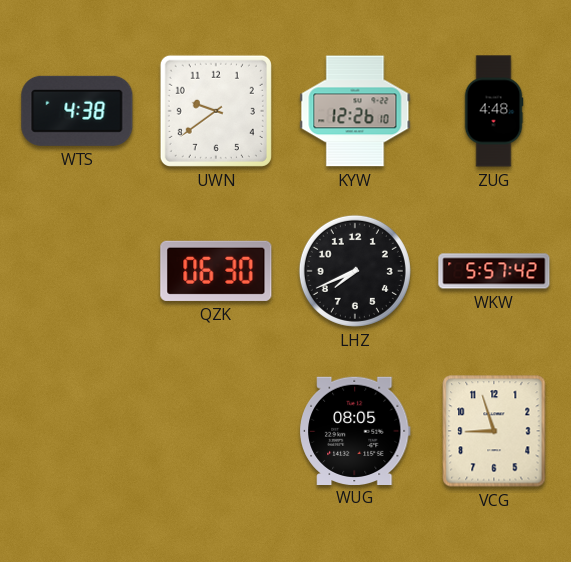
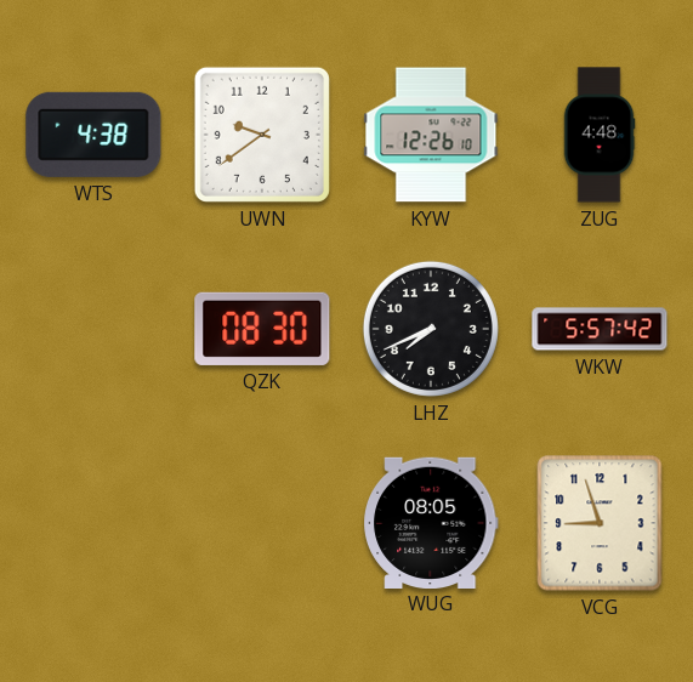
QZK: 06:30 -> 08:30
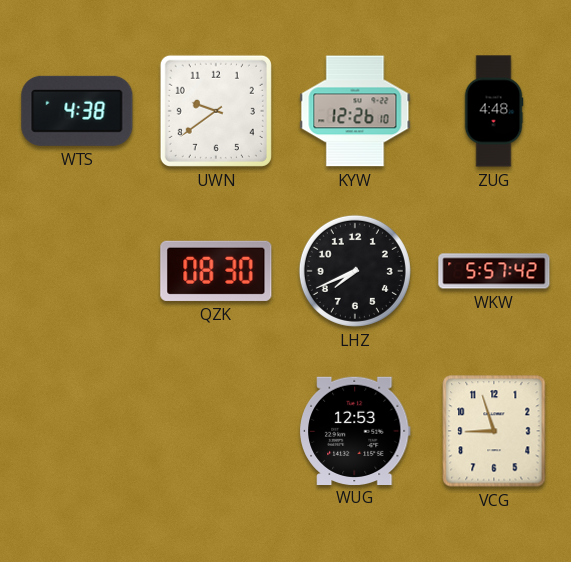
WUG: 08:05 -> 12:53
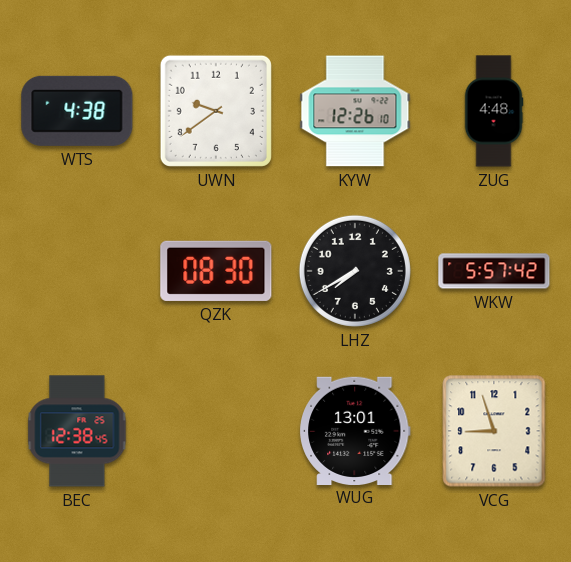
LHZ: 7:41 -> 7:40
BEC: none -> 12:38
WUG: 12:53 -> 13:01
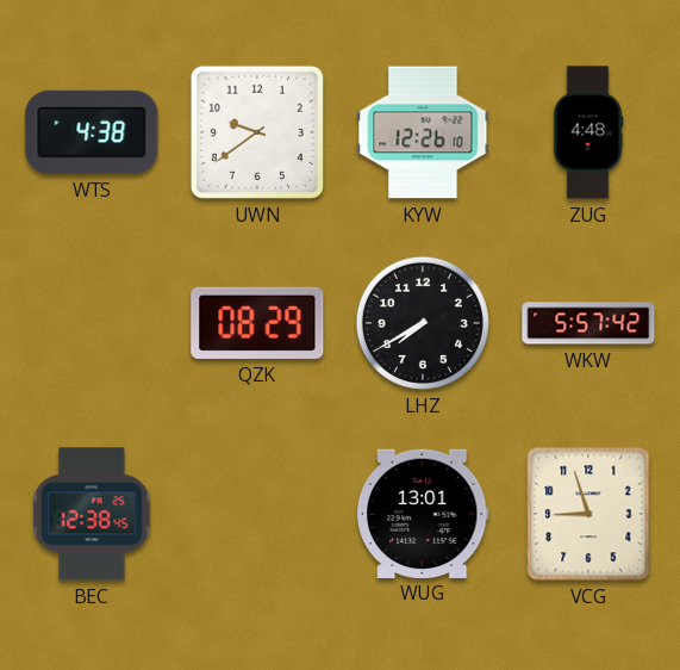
QZK: 08:30 -> 08:29
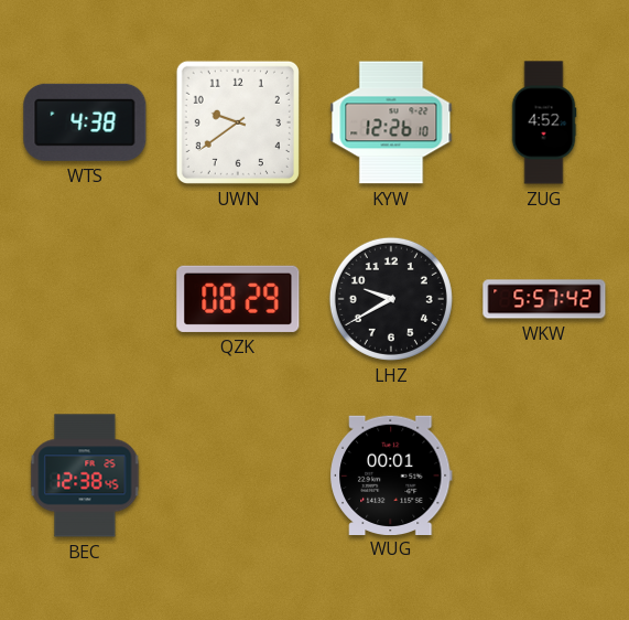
ZUG: 4:48 -> 4:52
LHZ: 7:40 -> 9:40
WUG: 13:01 -> 00:01
VCG: 8:57 -> none
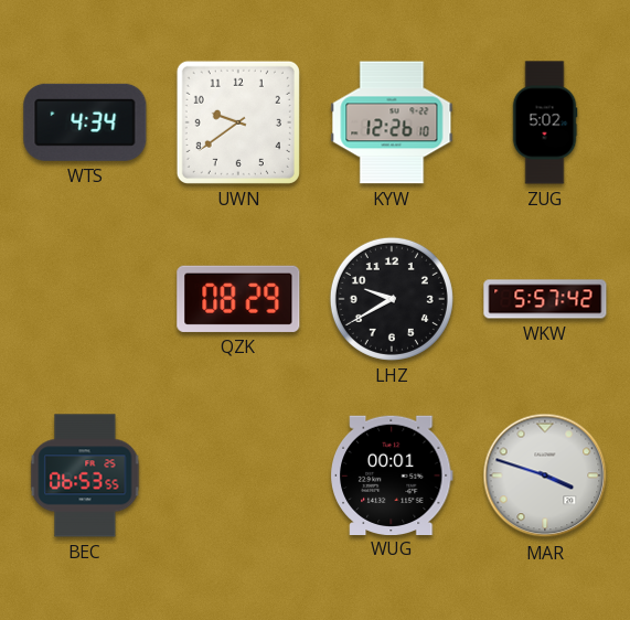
WTS: 4:38 -> 4:34
ZUG: 4:52 -> 5:02
BEC: 12:38 -> 06:53
MAR: none -> 3:48
